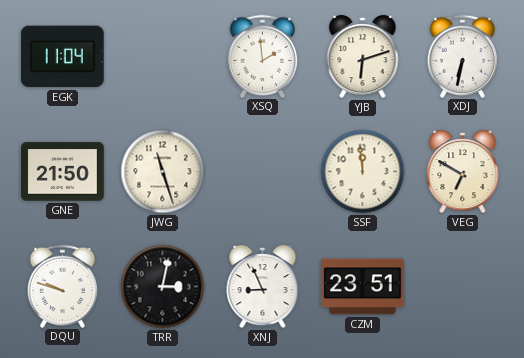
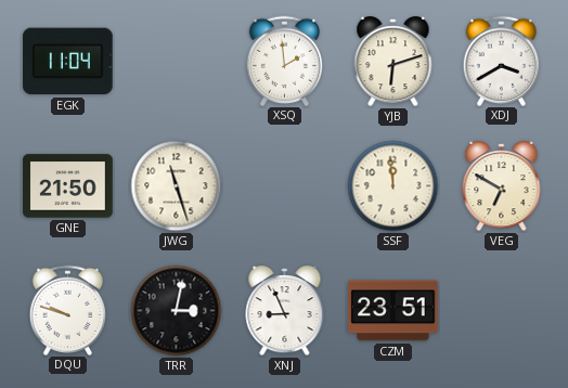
XDJ: 6:32 -> 3:40
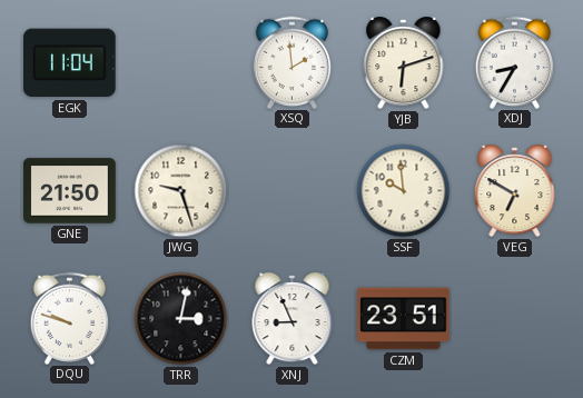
XDJ: 3:40 -> 8:35
JWG: 11:27 -> 9:27
SSF: 11:59 -> 9:59
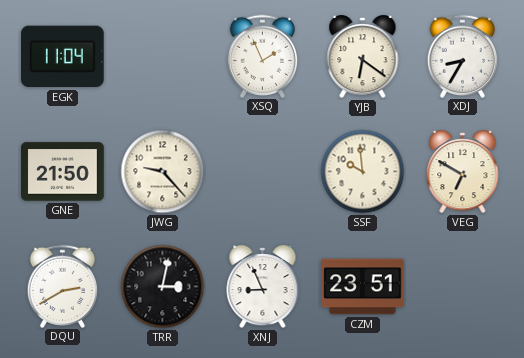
XSQ: 1:59 -> 1:56
YJB: 6:12 -> 6:21
JWG: 9:27 -> 9:23
DQU: 9:48 -> 2:40
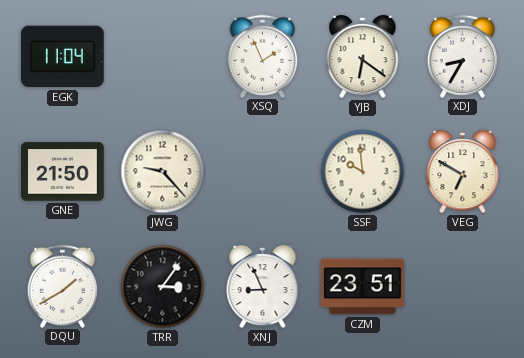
DQU: 2:40 -> 1:40
TRR: 3:02 -> 3:06
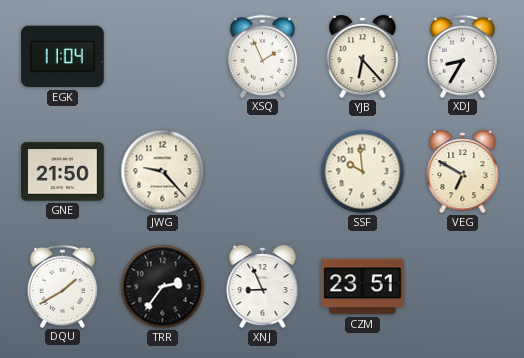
YJB: 6:21 -> 6:23
TRR: 3:06 -> 2:36
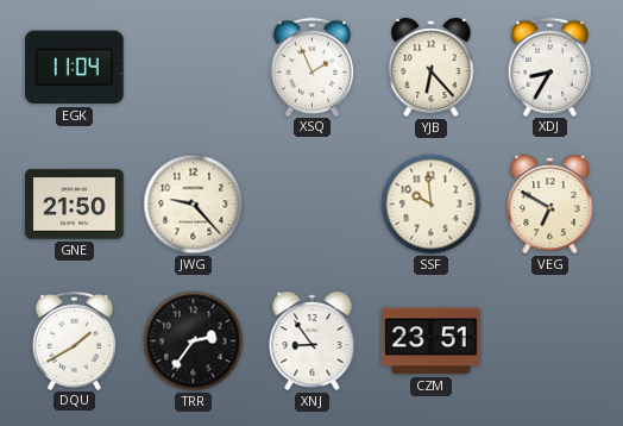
XNJ: 8:56 -> 8:54
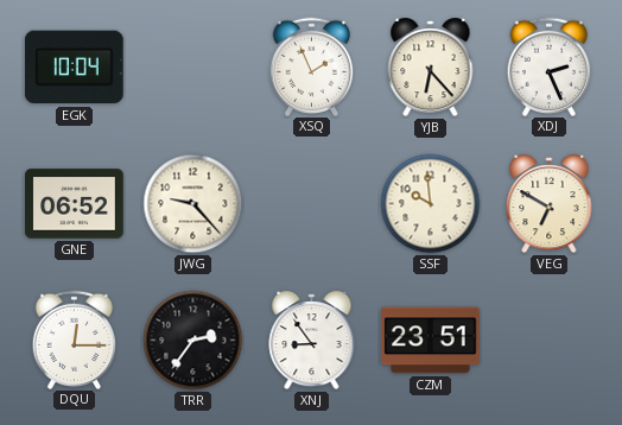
EGK: 11:04 -> 10:04
XDJ: 8:35 -> 2:26
GNE: 21:50 -> 06:52
DQU: 1:40 -> 12:15
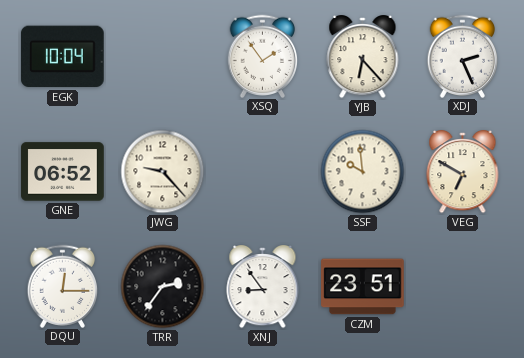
XSQ: 1:56 -> 1:54
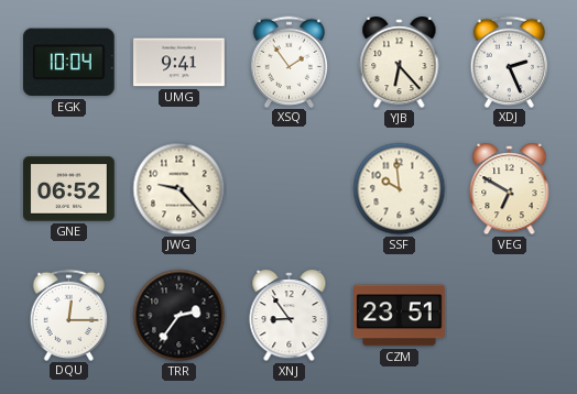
UMG: none -> 9:41
